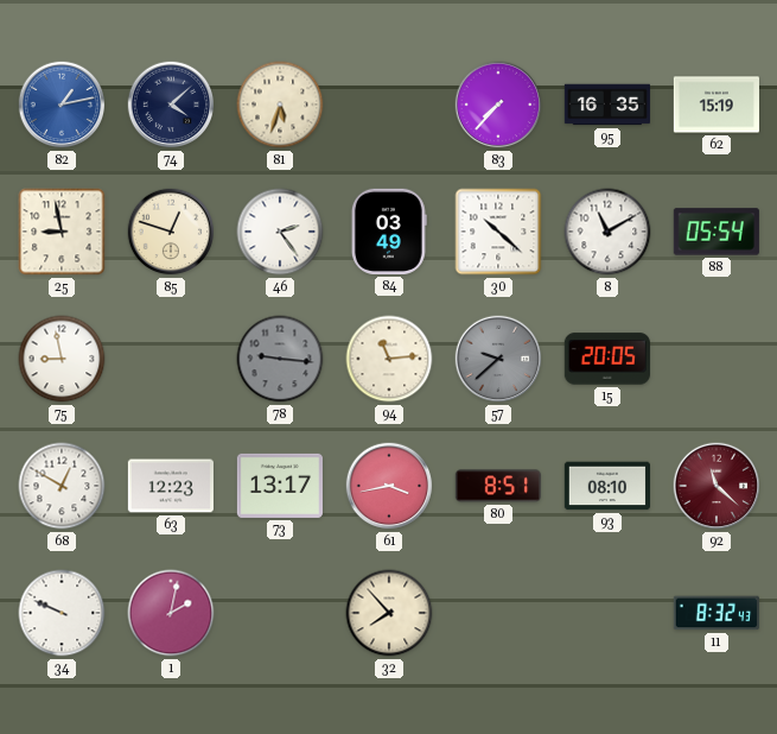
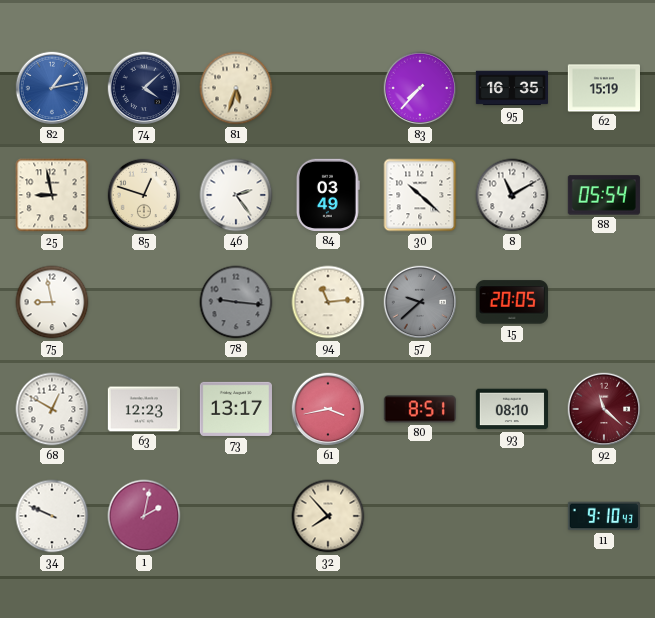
11: 8:32 -> 9:10
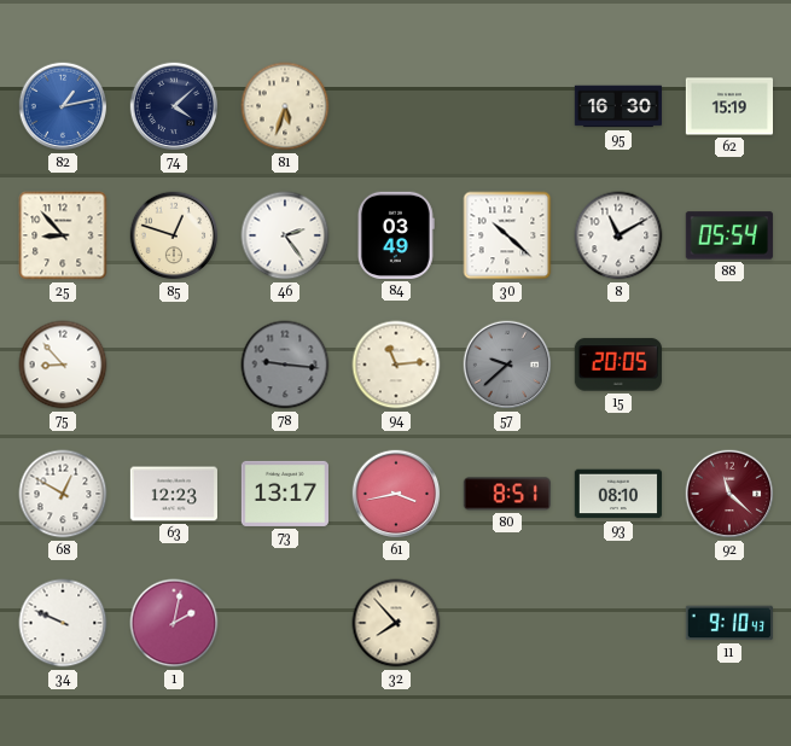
83: 7:37 -> none
95: 16:35 -> 16:30
25: 8:58 -> 8:53
75: 8:58 -> 8:53
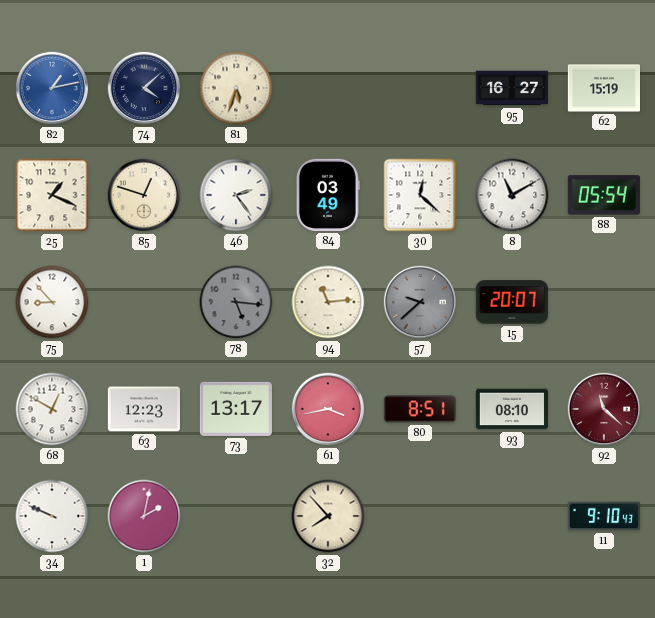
95: 16:30 -> 16:27
25: 8:53 -> 1:19
30: 10:22 -> 12:22
78: 9:16 -> 5:16
15: 20:05 -> 20:07
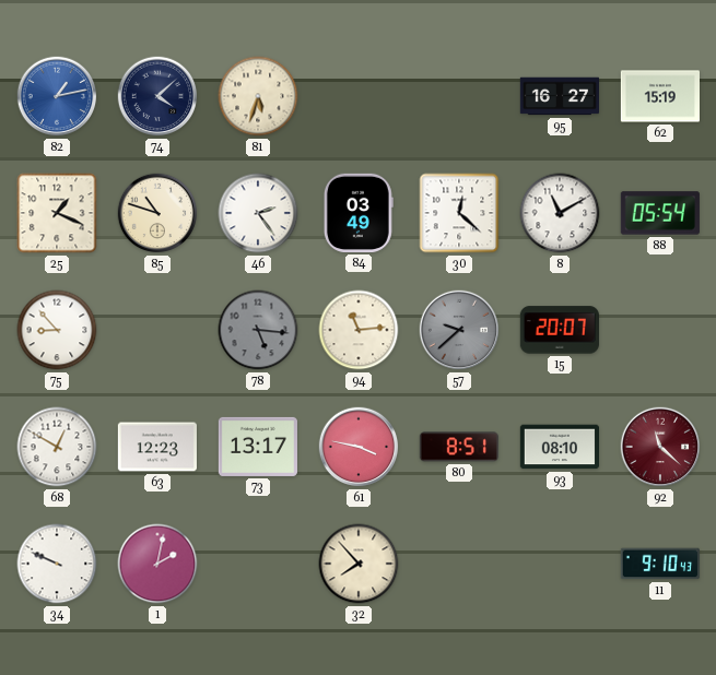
85: 12:48 -> 10:48
61: 3:43 -> 3:47
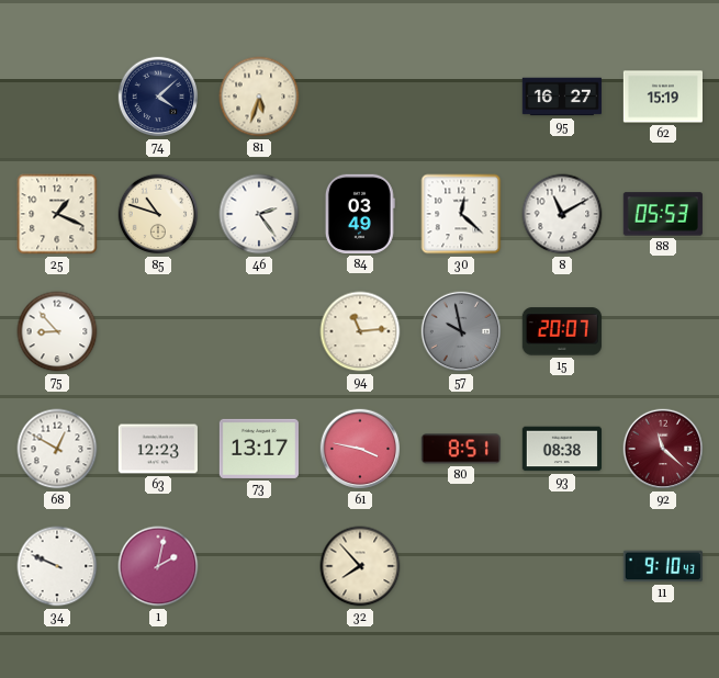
82: 1:13 -> none
88: 05:54 -> 05:53
78: 5:16 -> none
57: 9:38 -> 9:58
93: 08:10 -> 08:38
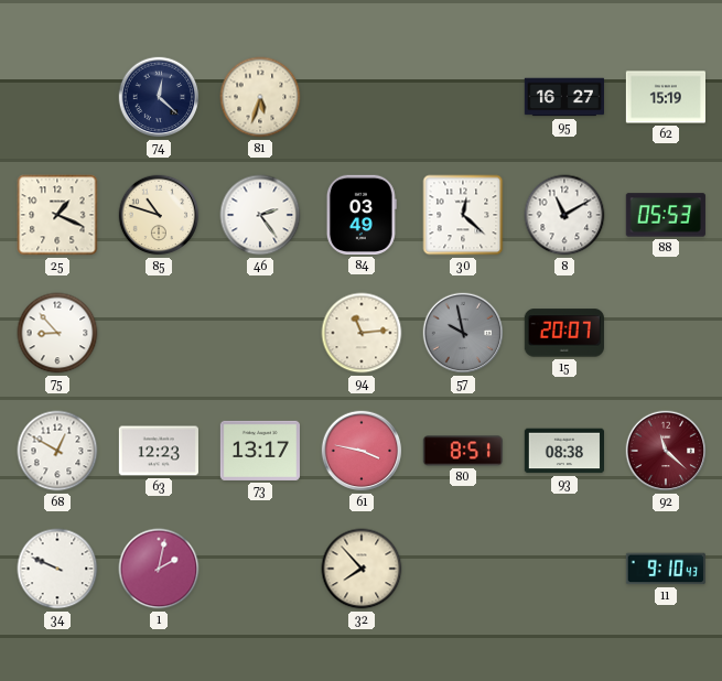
74: 4:08 -> 12:22
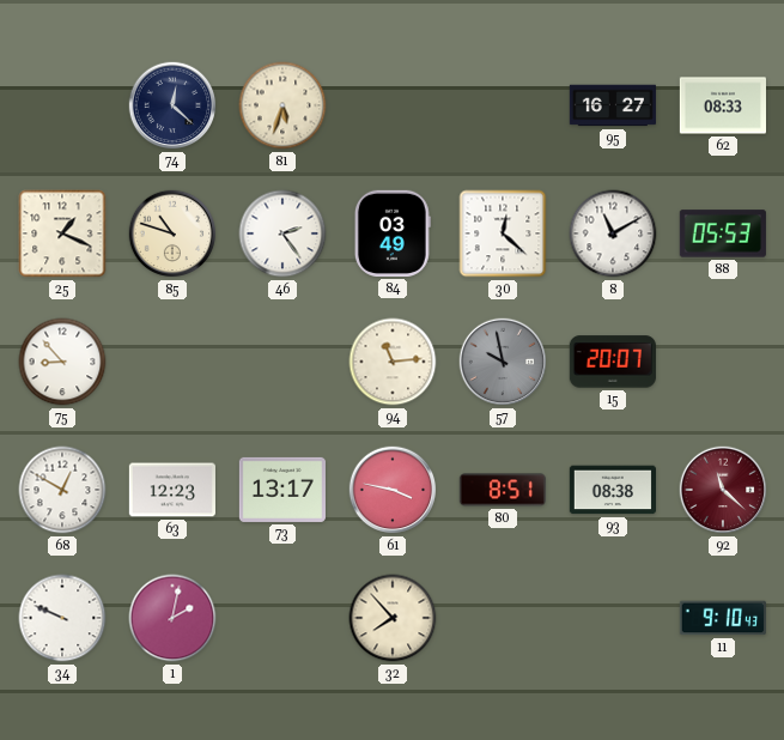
62: 15:19 -> 08:33
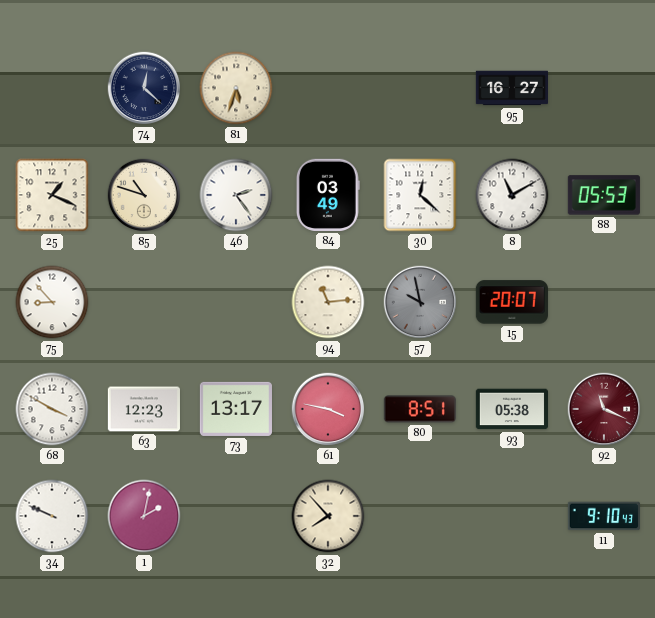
62: 08:33 -> none
68: 12:50 -> 3:50
93: 08:38 -> 05:38
92: 11:22 -> 11:19
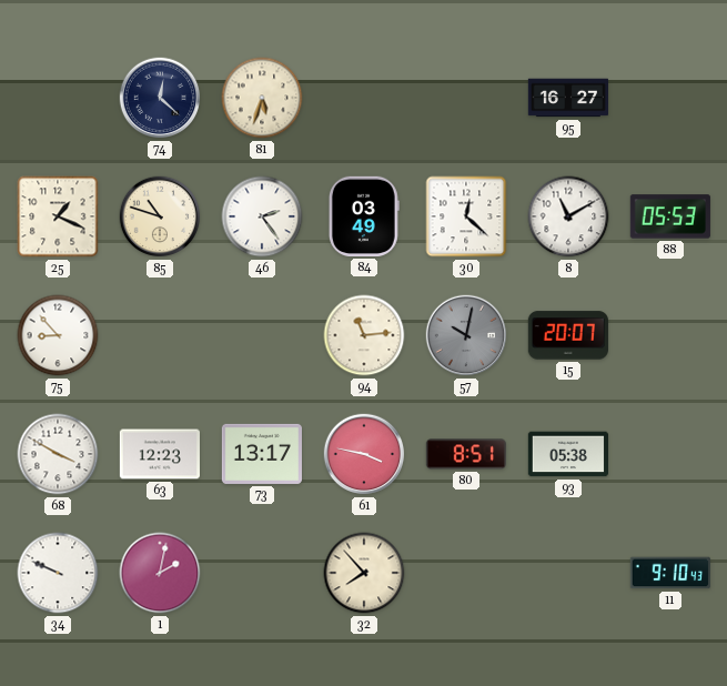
57: 9:58 -> 10:02
92: 11:19 -> none
